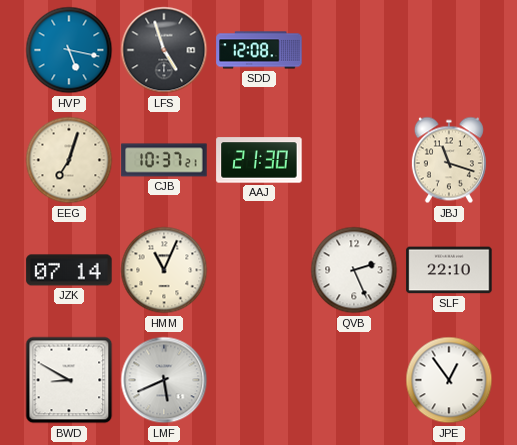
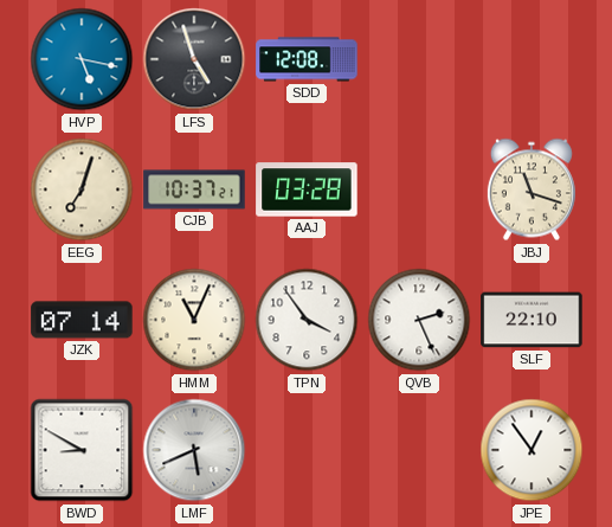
AAJ: 21:30 -> 03:28
TPN: none -> 3:54
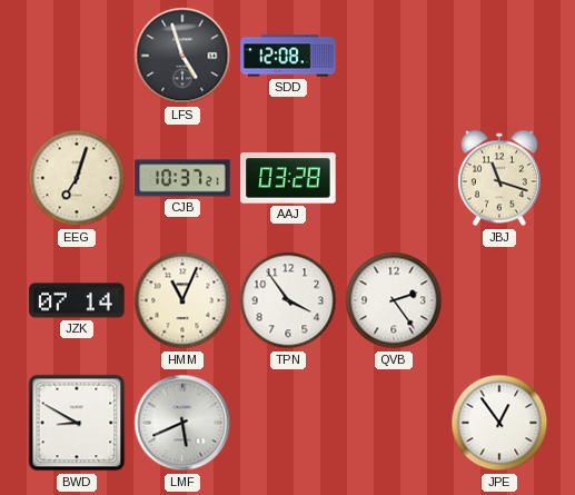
HVP: 5:17 -> none
QVB: 2:26 -> 2:24
SLF: 22:10 -> none
